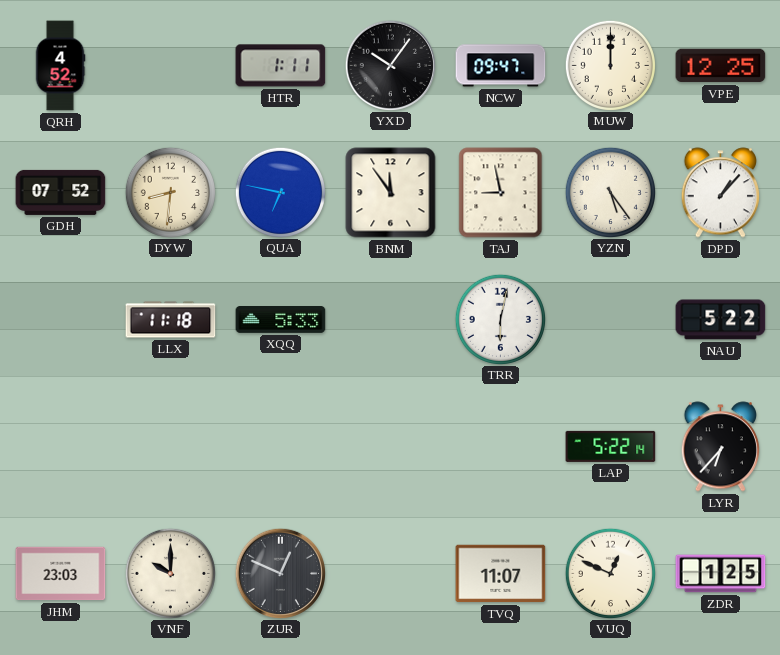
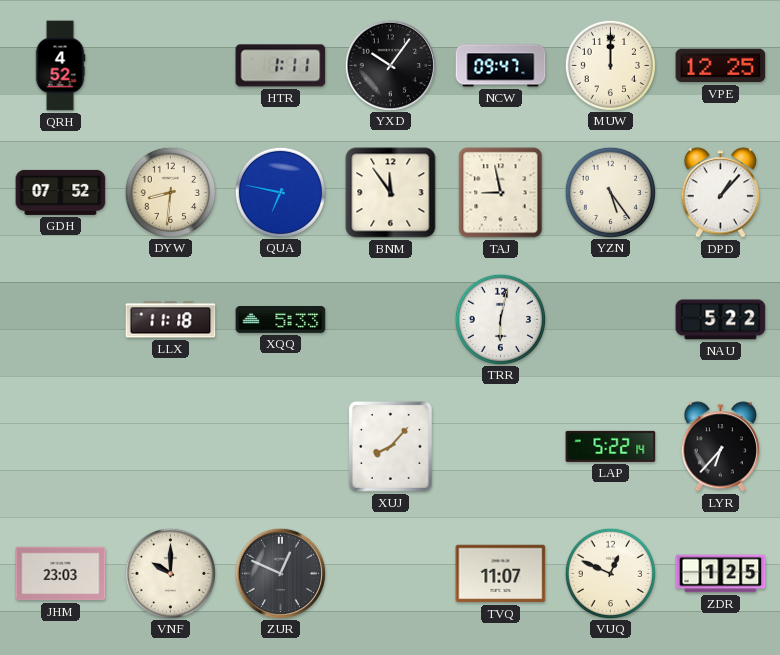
XUJ: none -> 8:07
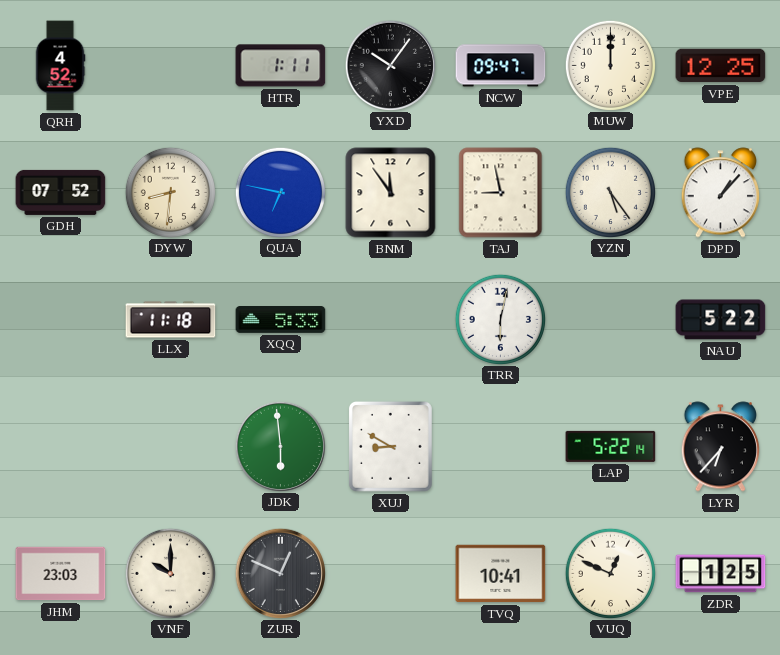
JDK: none -> 5:59
XUJ: 8:07 -> 8:50
TVQ: 11:07 -> 10:41
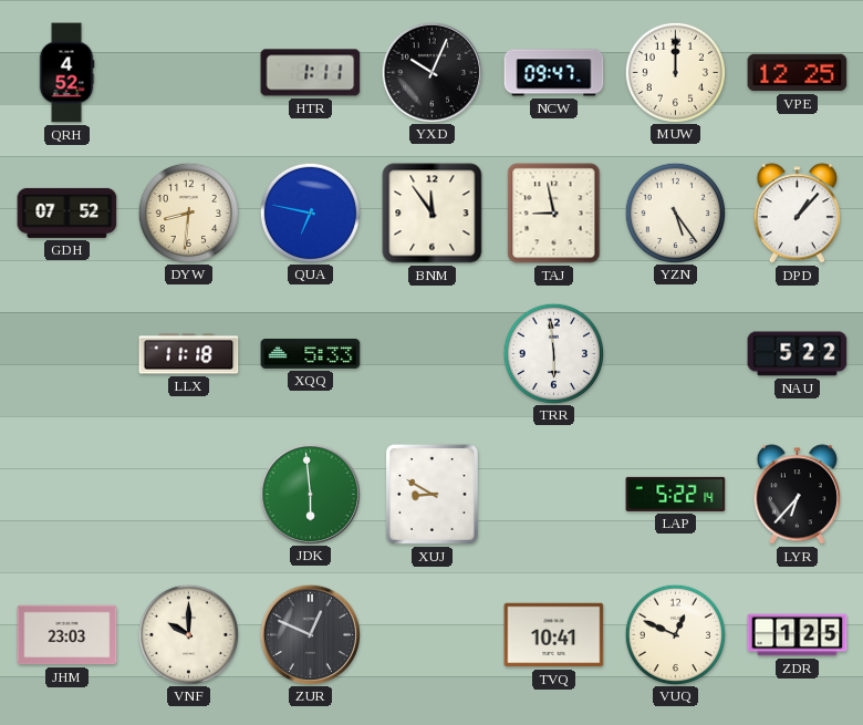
YXD: 10:06 -> 10:04
TRR: 6:02 -> 5:59
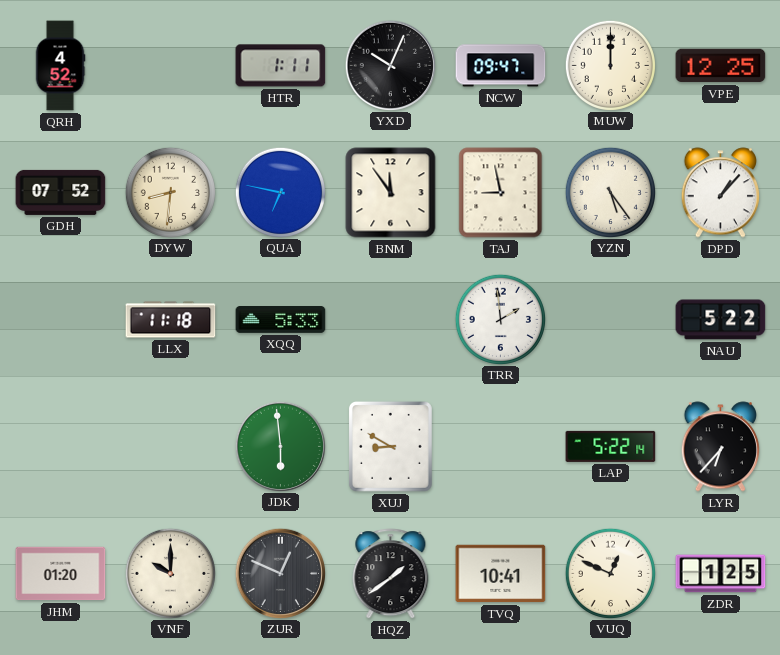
TRR: 5:59 -> 1:59
JHM: 23:03 -> 01:20
HQZ: none -> 1:39
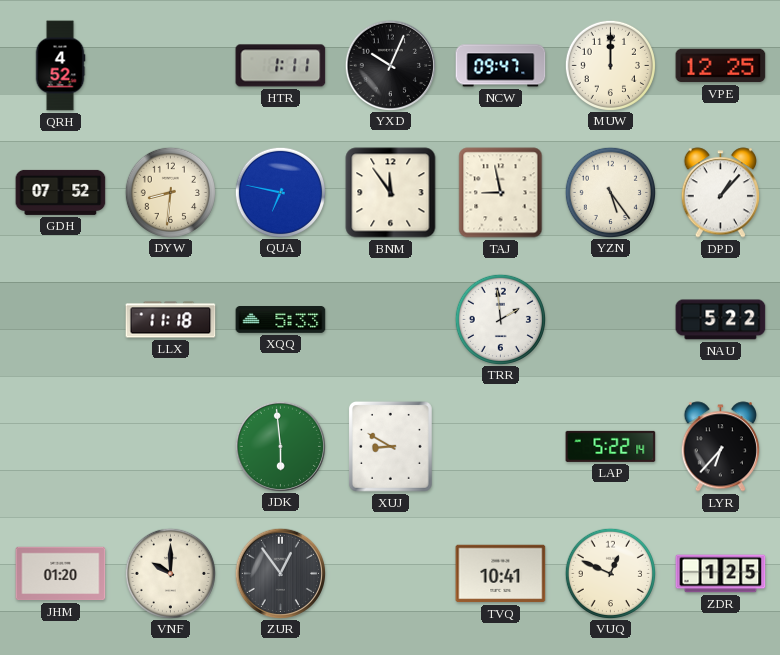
ZUR: 12:49 -> 12:54
HQZ: 1:39 -> none
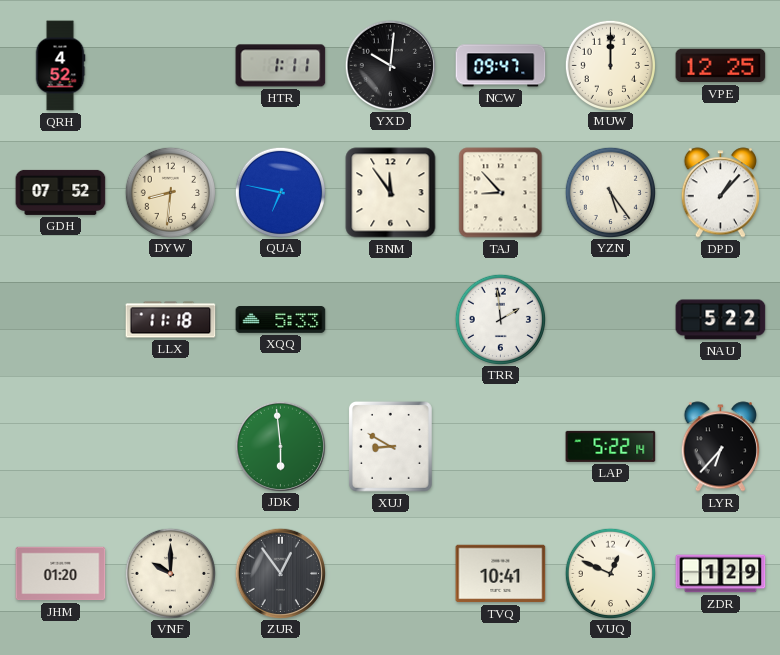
YXD: 10:04 -> 10:01
TAJ: 8:58 -> 8:53
ZDR: 1:25 -> 1:29
